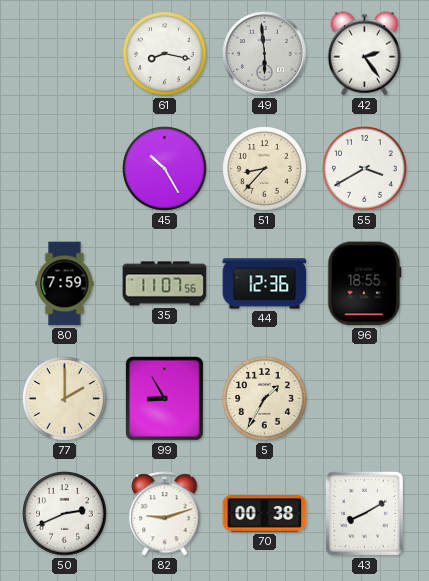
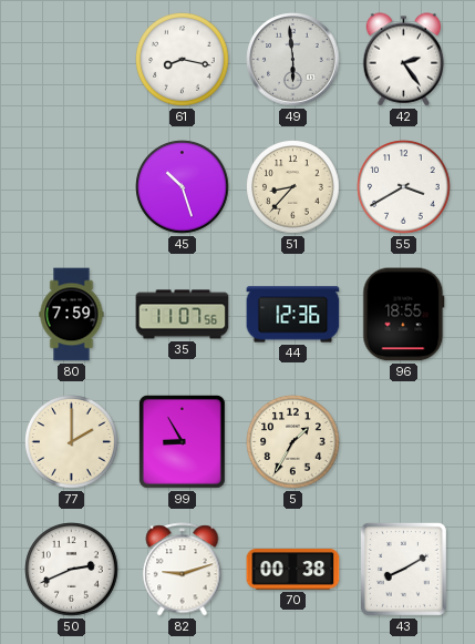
45: 10:25 -> 10:27
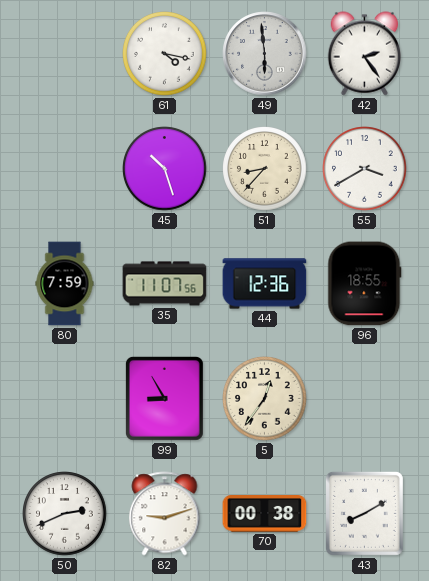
61: 8:17 -> 4:17
77: 2:00 -> none
5: 1:35 -> 12:36
